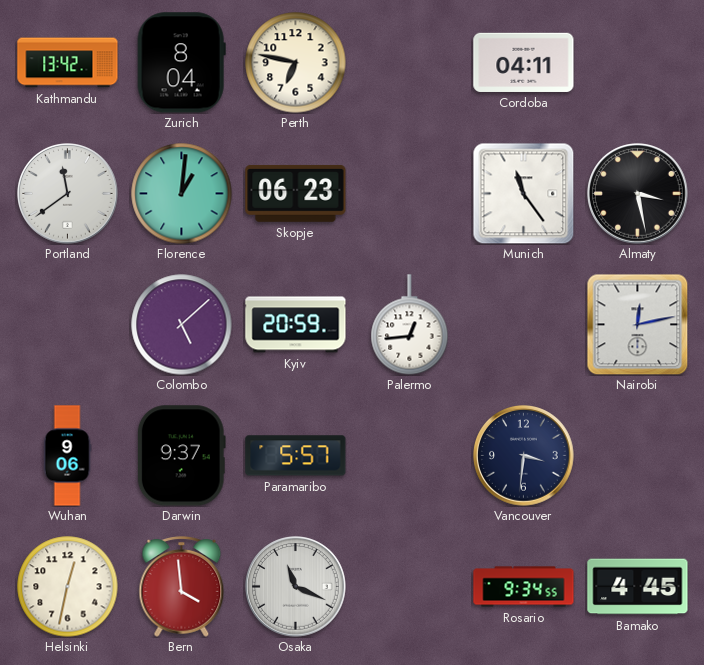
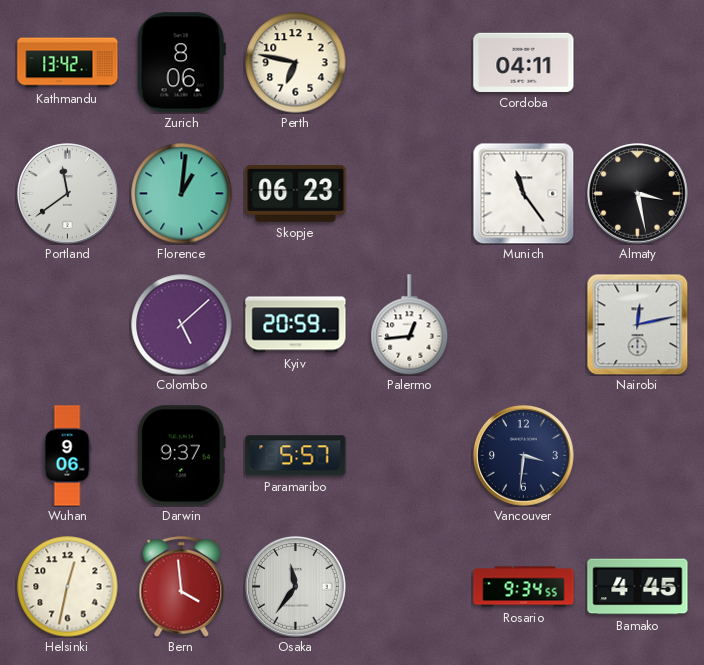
Zurich: 8:04 -> 8:06
Osaka: 11:19 -> 11:36
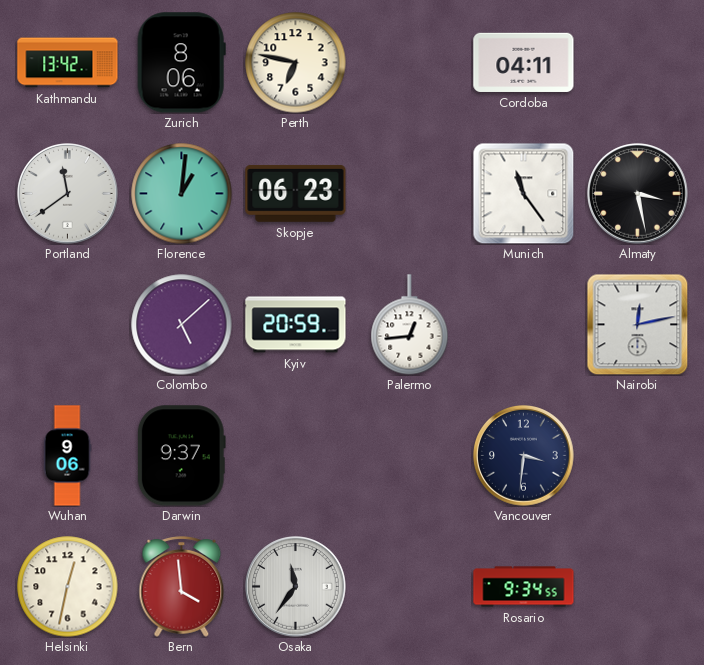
Paramaribo: 5:57 -> none
Bamako: 4:45 -> none
